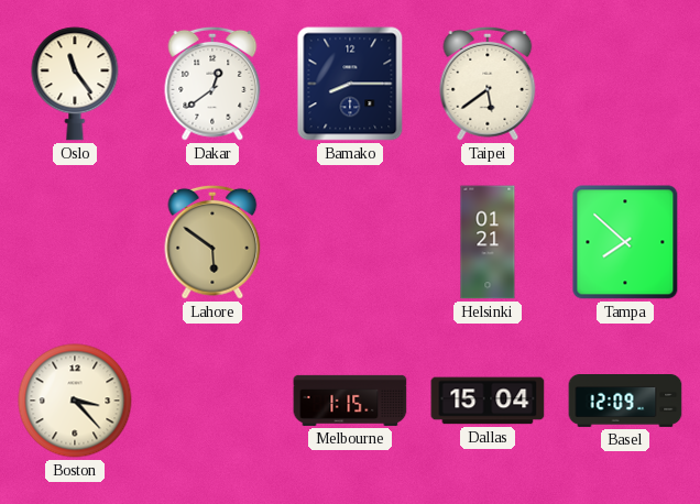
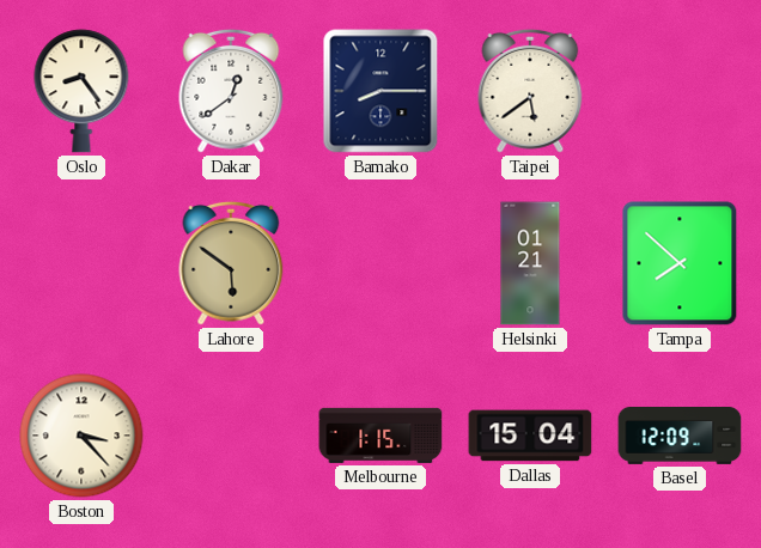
Oslo: 11:24 -> 8:24
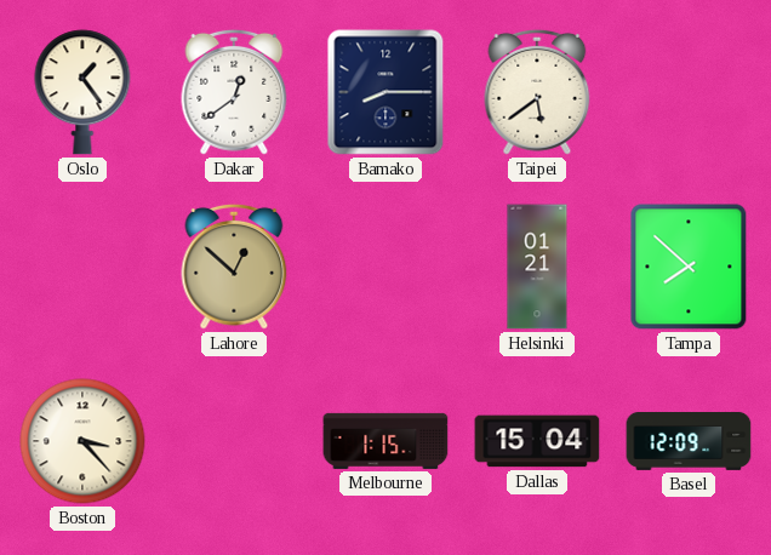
Oslo: 8:24 -> 1:24
Lahore: 5:51 -> 12:52
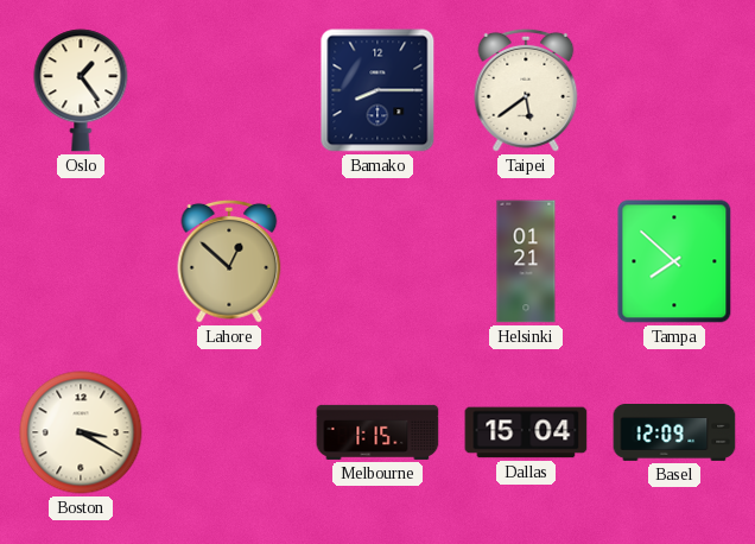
Dakar: 12:39 -> none
Boston: 3:23 -> 3:20
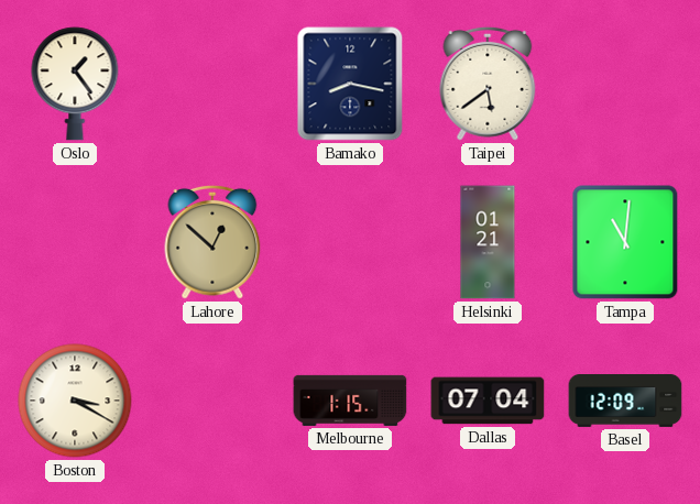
Bamako: 8:15 -> 8:17
Tampa: 7:52 -> 11:01
Dallas: 15:04 -> 07:04
